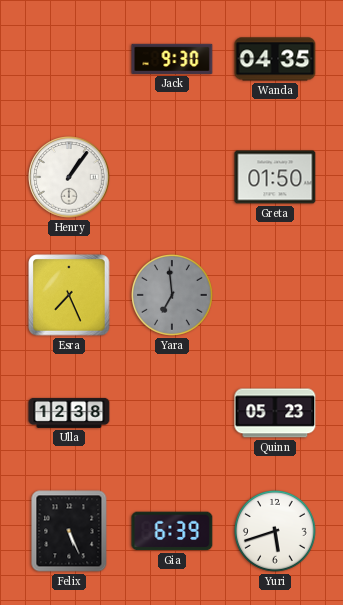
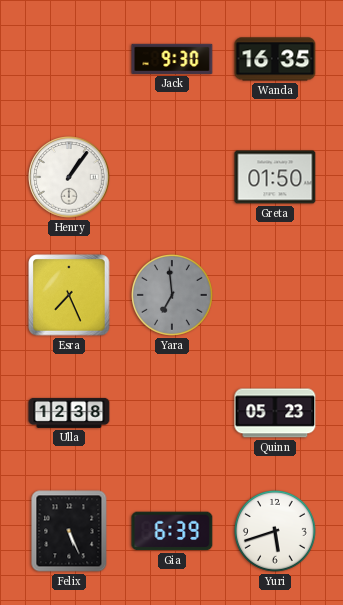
Wanda: 04:35 -> 16:35
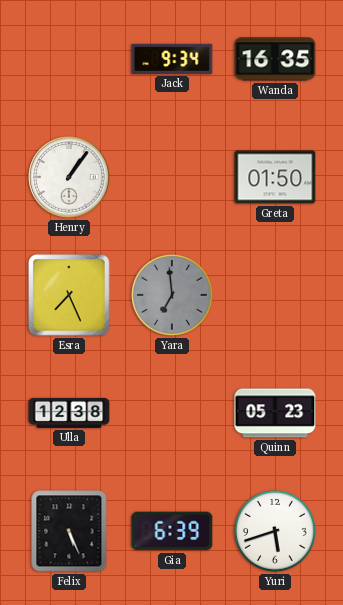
Jack: 9:30 -> 9:34
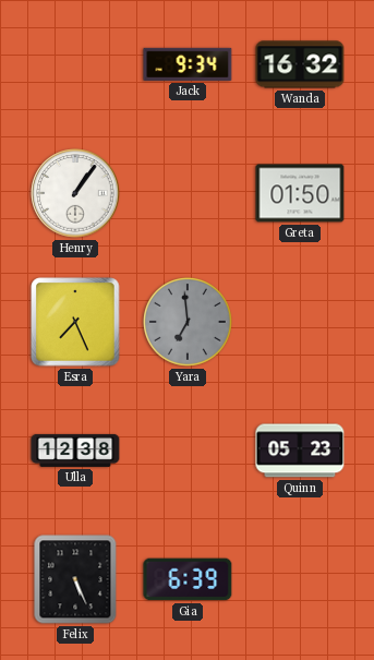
Wanda: 16:35 -> 16:32
Yuri: 5:42 -> none
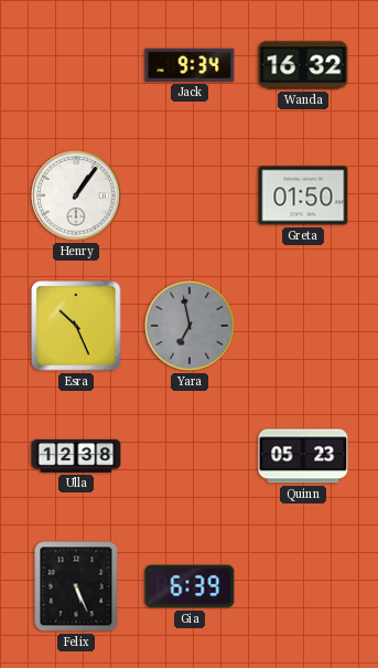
Esra: 7:26 -> 10:26
Yara: 6:59 -> 6:58
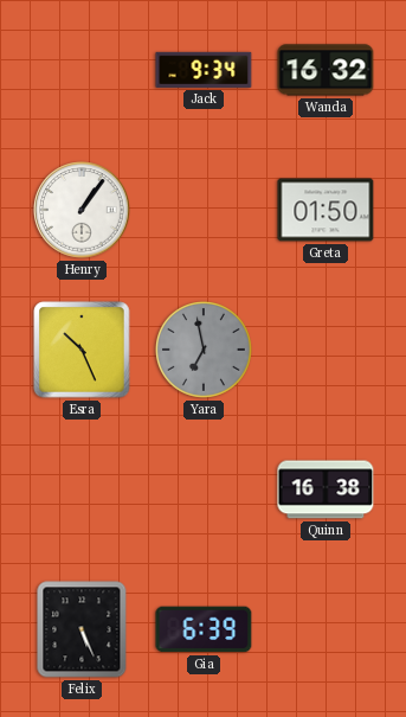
Ulla: 12:38 -> none
Quinn: 05:23 -> 16:38
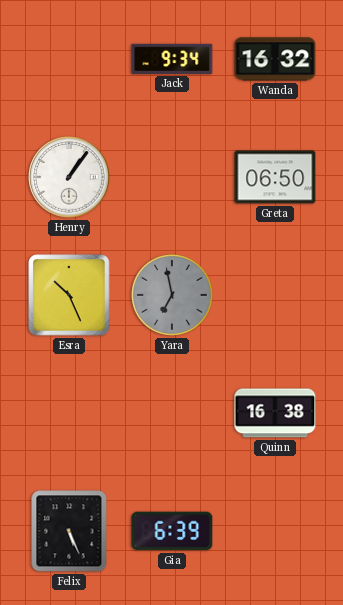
Greta: 01:50 -> 06:50
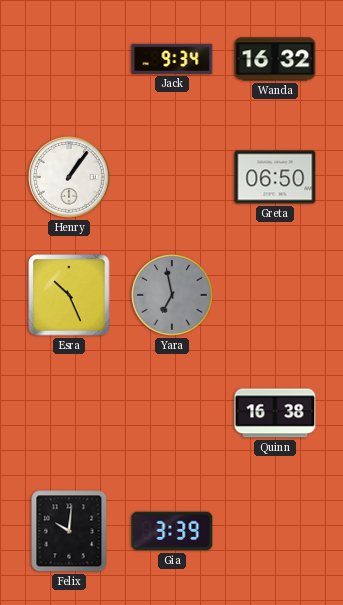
Felix: 5:26 -> 10:01
Gia: 6:39 -> 3:39
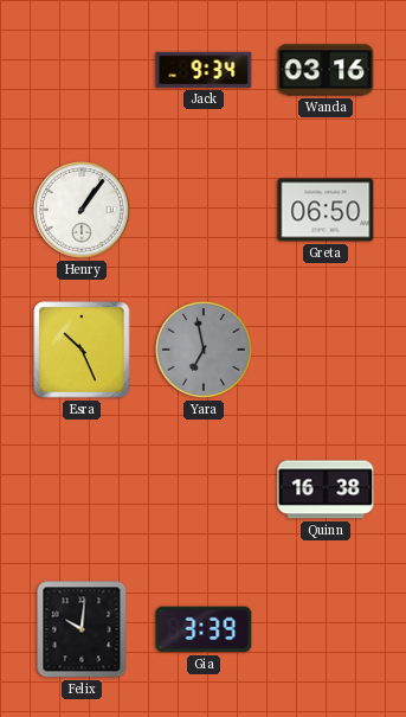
Wanda: 16:32 -> 03:16
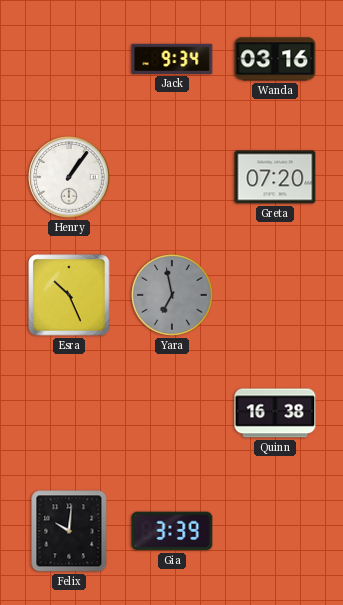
Greta: 06:50 -> 07:20
